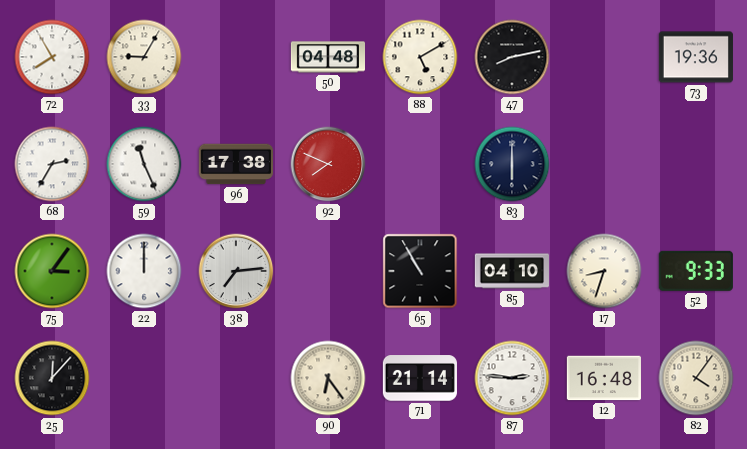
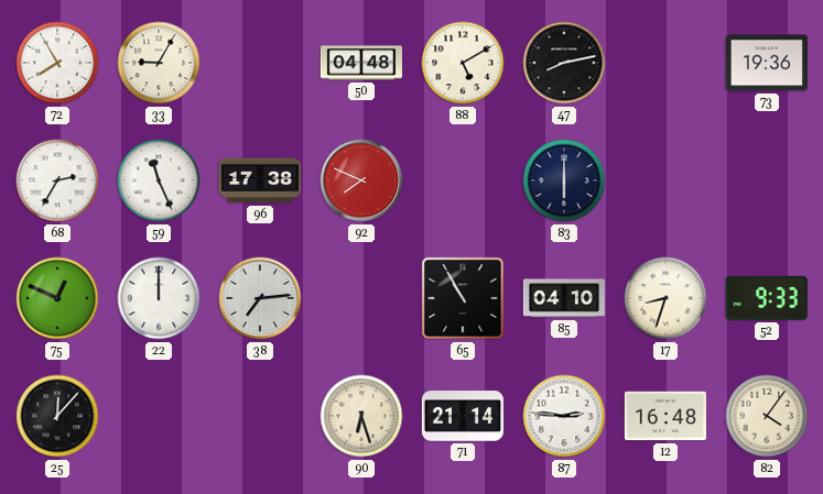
75: 3:06 -> 12:49
90: 6:24 -> 6:27
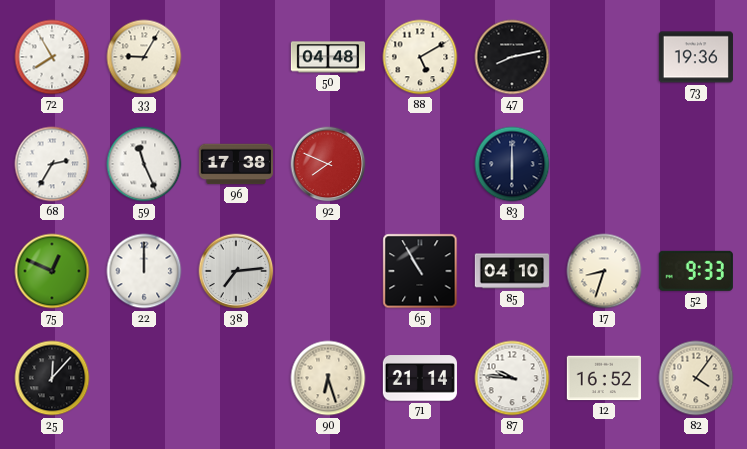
87: 2:46 -> 9:46
12: 16:48 -> 16:52
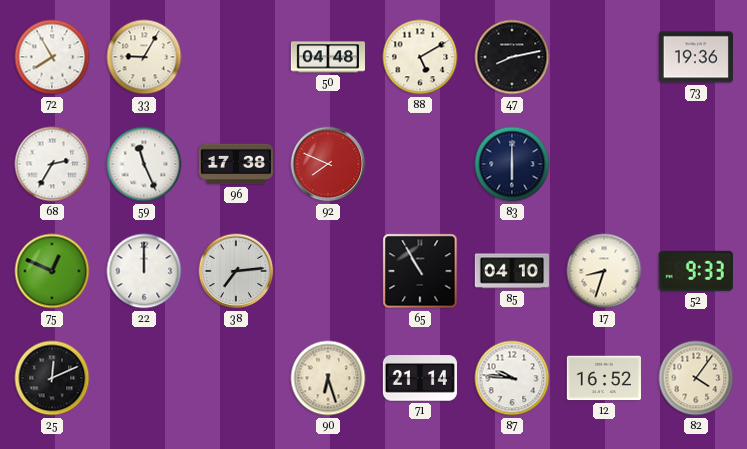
25: 12:07 -> 12:11
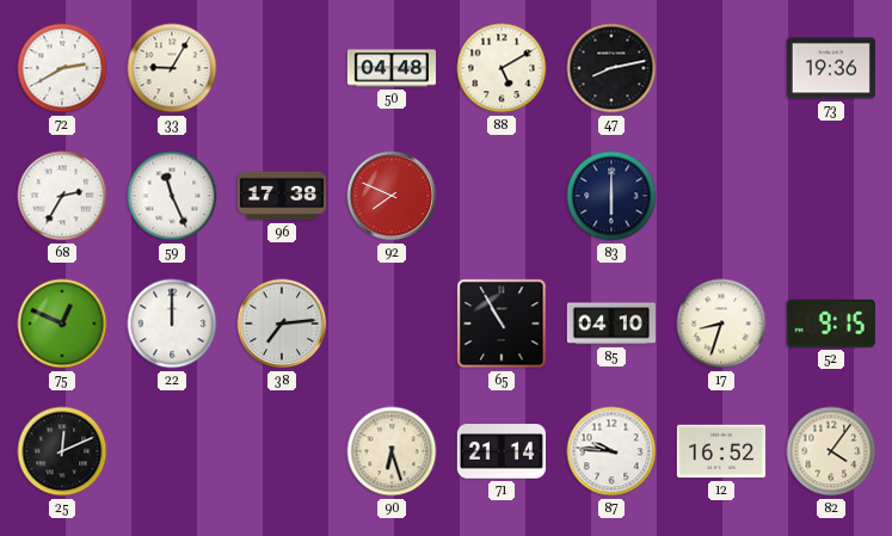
72: 7:55 -> 2:40
52: 9:33 -> 9:15
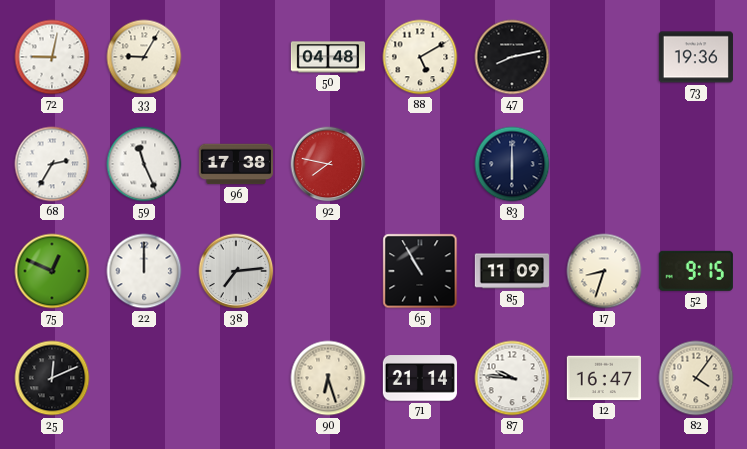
72: 2:40 -> 9:02
92: 7:49 -> 7:47
85: 04:10 -> 11:09
12: 16:52 -> 16:47
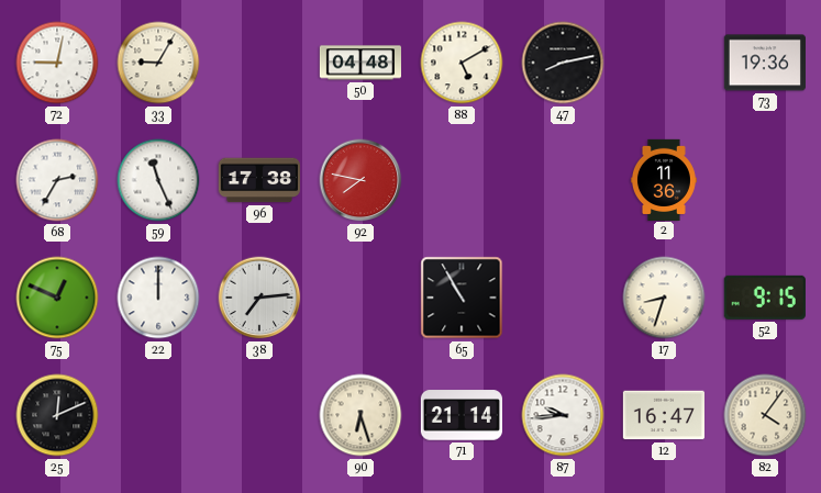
83: 6:00 -> none
2: none -> 11:36
85: 11:09 -> none
87: 9:46 -> 9:44
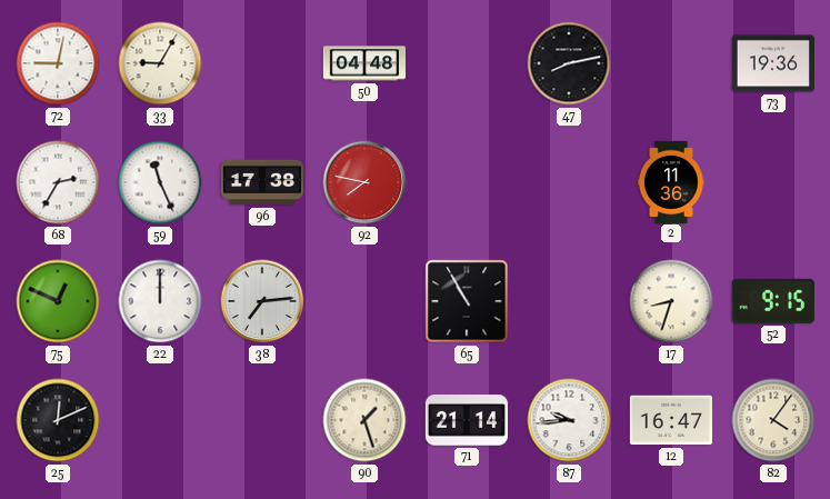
88: 5:10 -> none
90: 6:27 -> 1:27
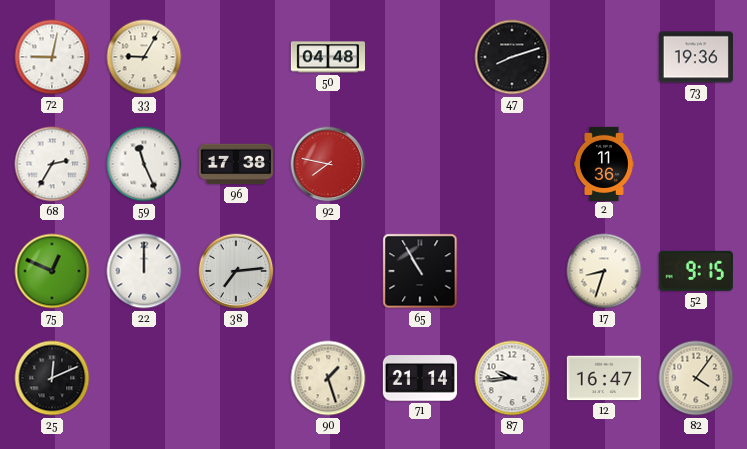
47: 8:13 -> 8:12
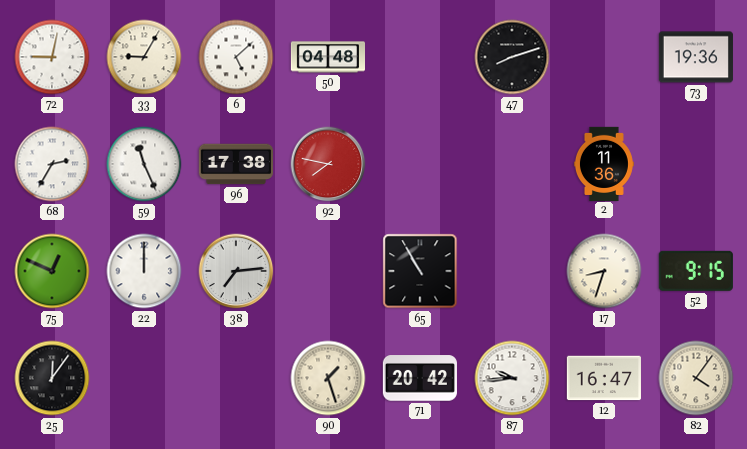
6: none -> 5:08
25: 12:11 -> 12:06
71: 21:14 -> 20:42
